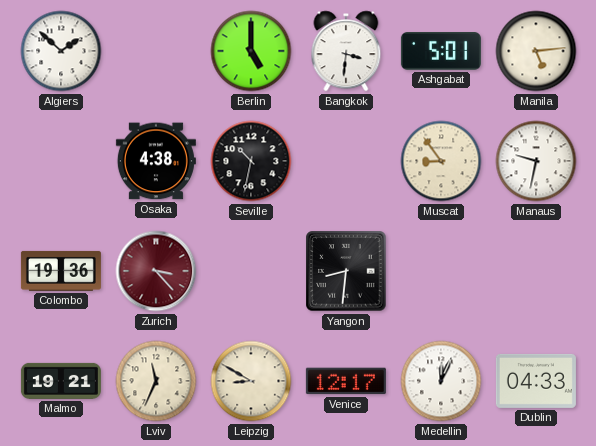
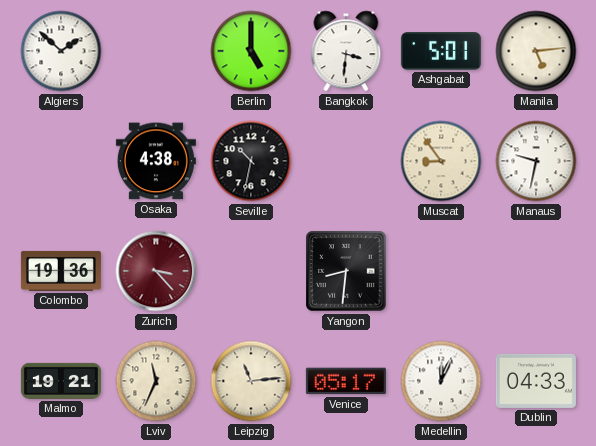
Leipzig: 8:50 -> 11:14
Venice: 12:17 -> 05:17
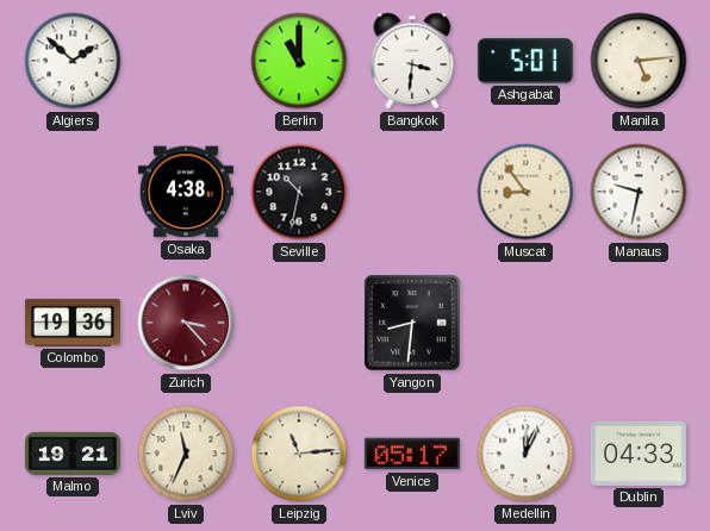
Berlin: 5:00 -> 11:00
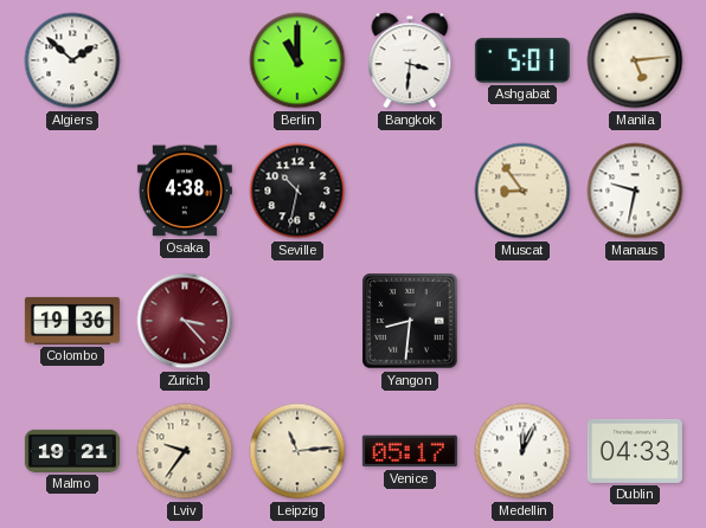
Lviv: 11:34 -> 9:36
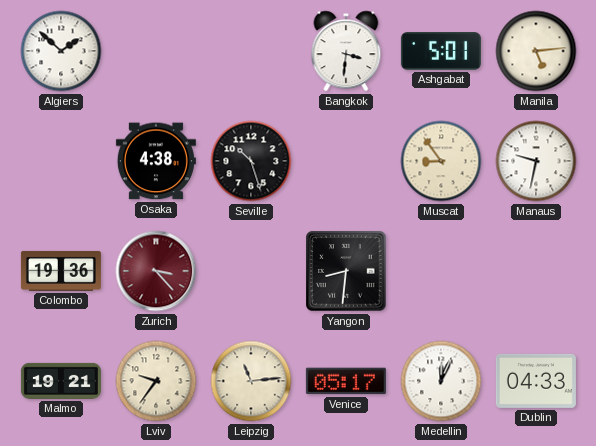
Berlin: 11:00 -> none
Seville: 10:32 -> 10:27
